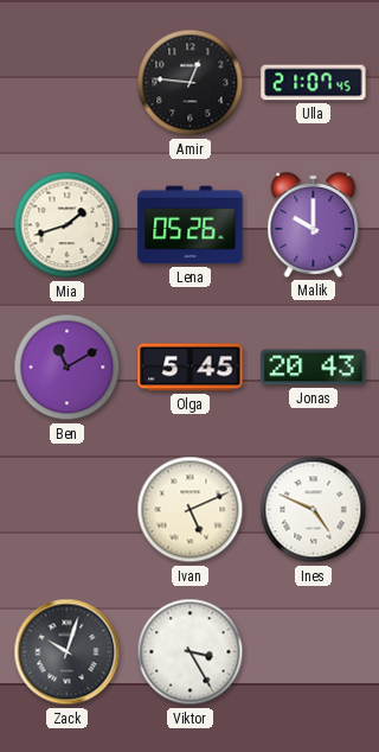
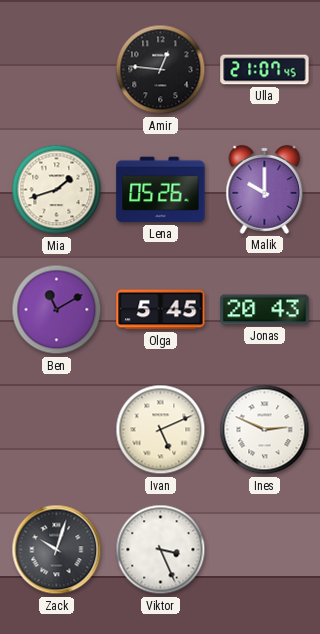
Ines: 4:49 -> 2:49
Viktor: 3:25 -> 3:26
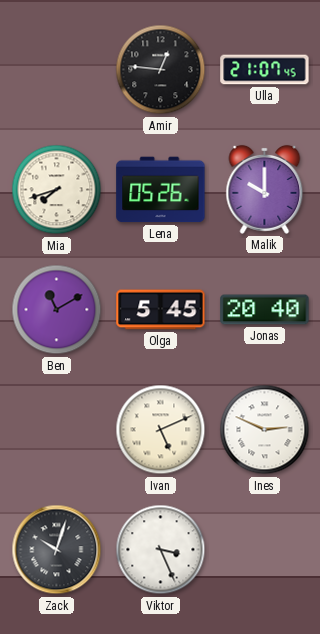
Mia: 1:42 -> 7:42
Jonas: 20:43 -> 20:40
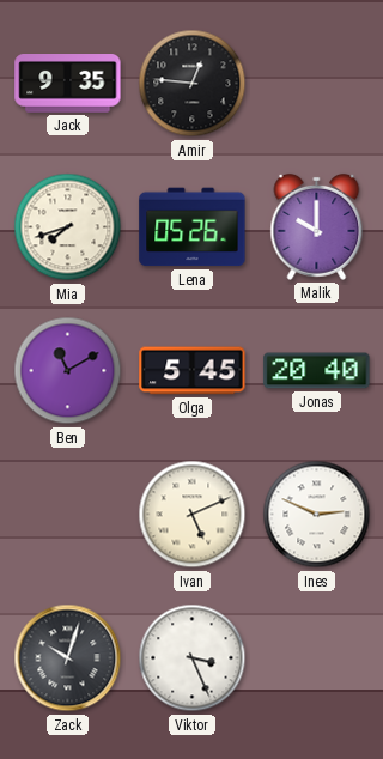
Jack: none -> 9:35
Ulla: 21:07 -> none
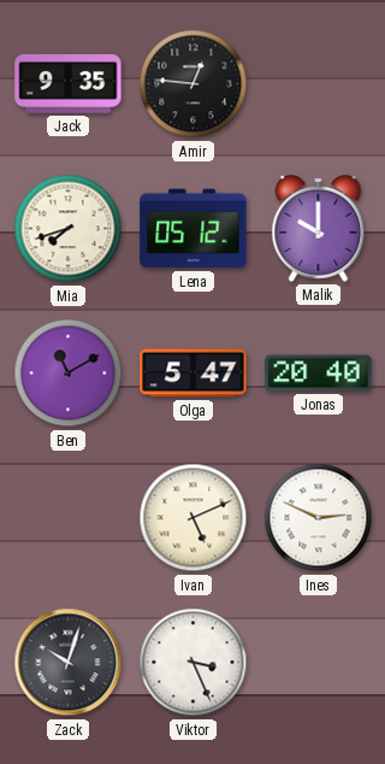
Lena: 05:26 -> 05:12
Olga: 5:45 -> 5:47
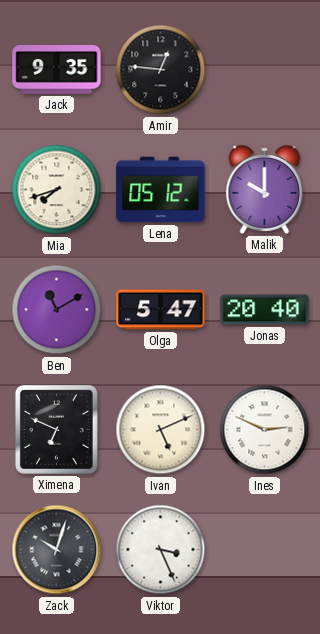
Ximena: none -> 6:49
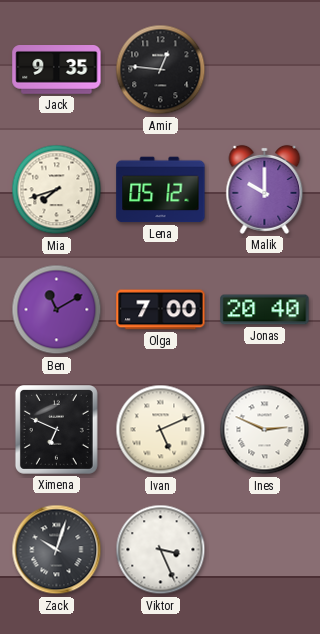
Olga: 5:47 -> 7:00
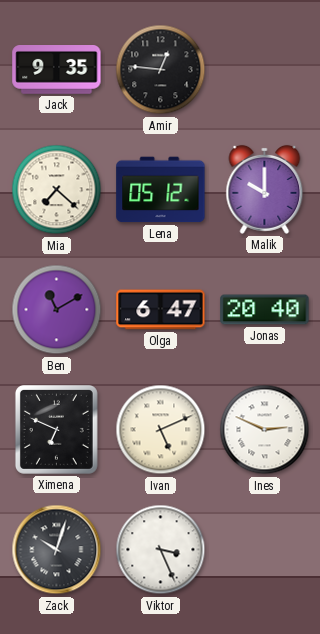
Mia: 7:42 -> 7:22
Olga: 7:00 -> 6:47
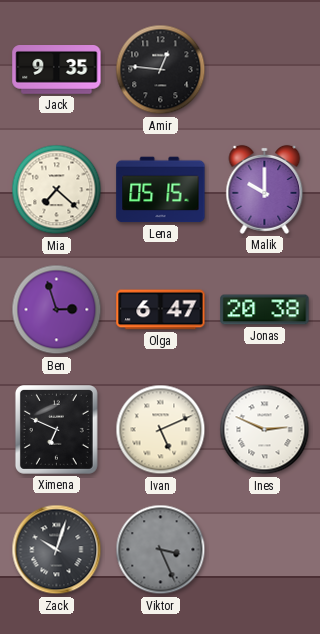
Lena: 05:12 -> 05:15
Ben: 11:10 -> 2:57
Jonas: 20:40 -> 20:38
Viktor dial: white -> grey
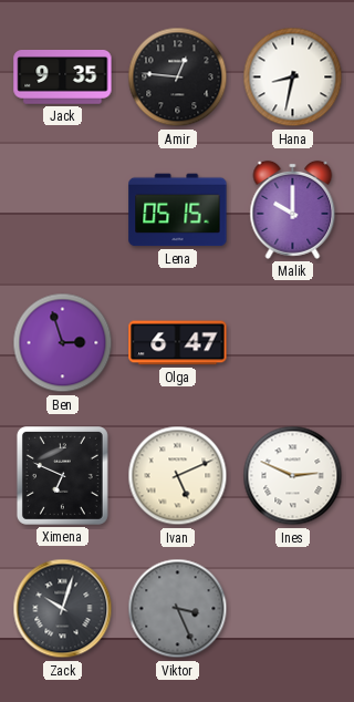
Hana: none -> 8:32
Mia: 7:22 -> none
Jonas: 20:38 -> none
